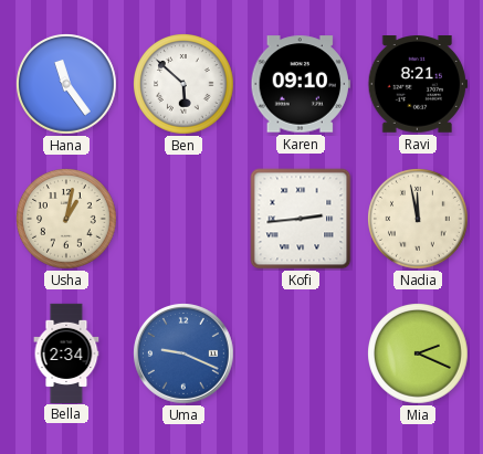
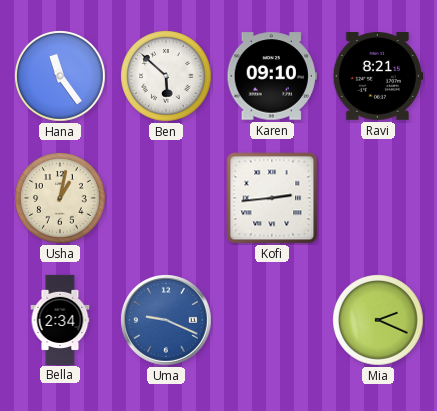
Nadia: 11:58 -> none
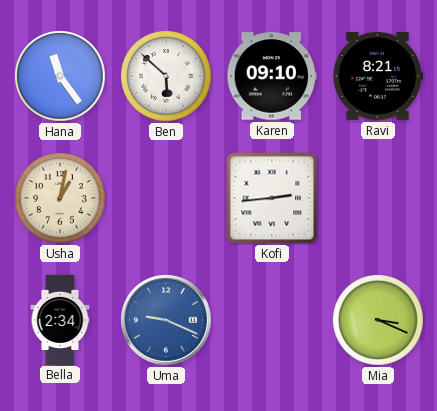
Mia: 2:19 -> 3:19
